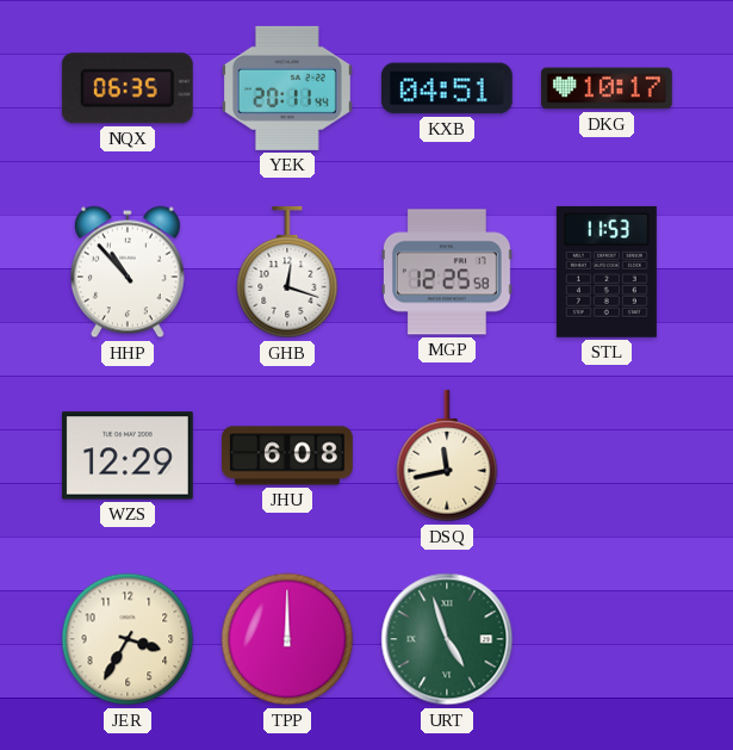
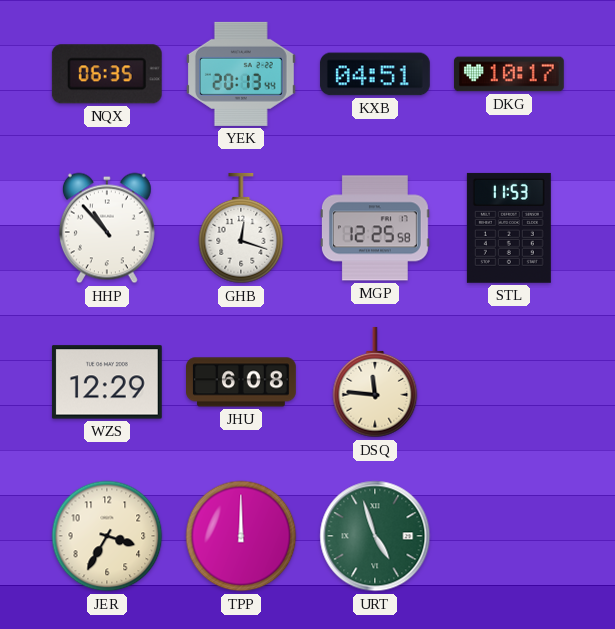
YEK: 20:11 -> 20:13
DSQ: 11:43 -> 11:46
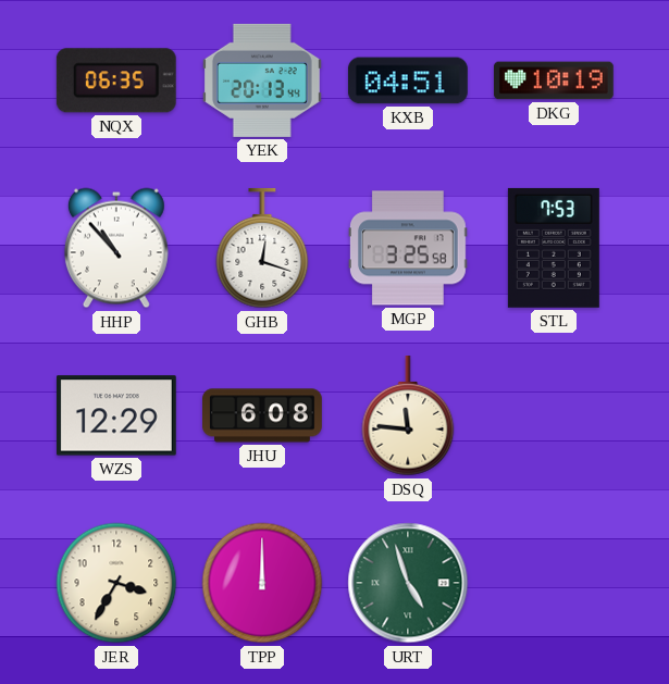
DKG: 10:17 -> 10:19
MGP: 12:25 -> 3:25
STL: 11:53 -> 7:53
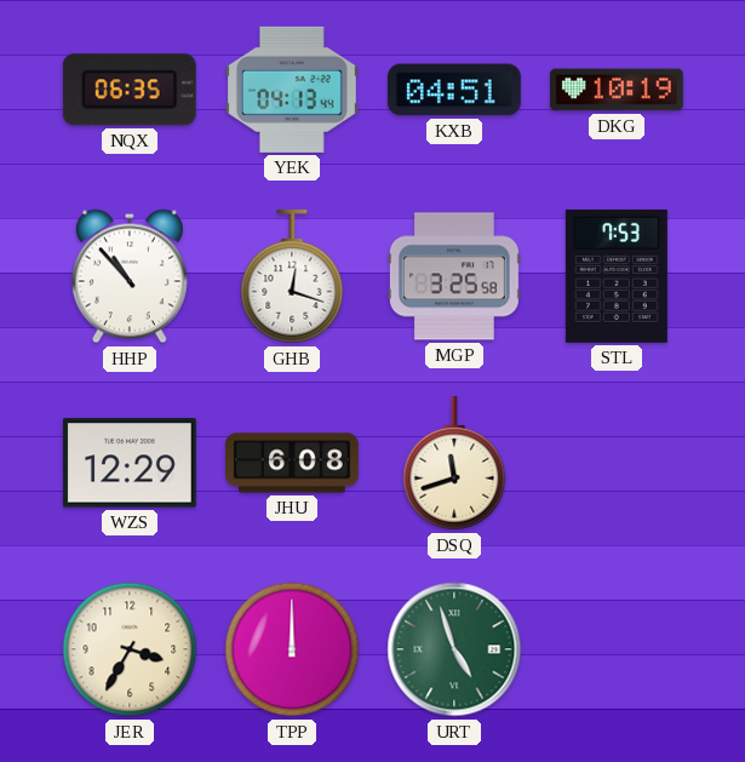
YEK: 20:13 -> 04:13
DSQ: 11:46 -> 11:42
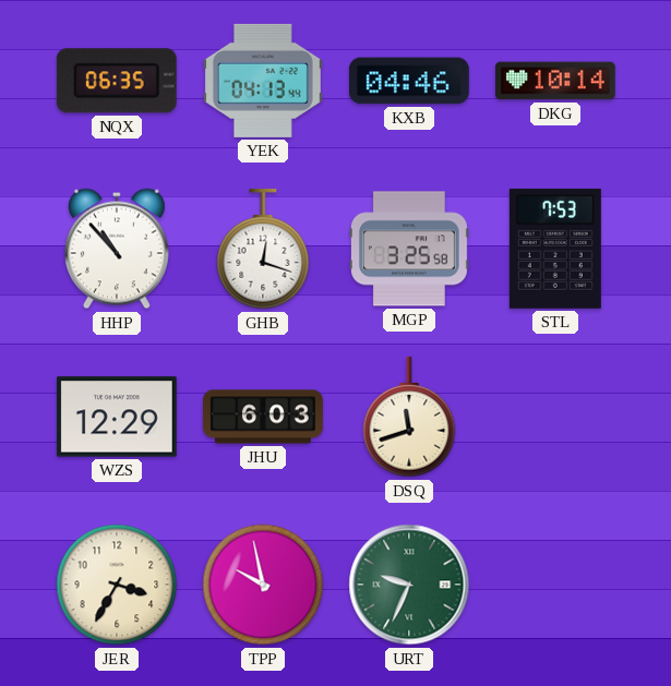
KXB: 04:51 -> 04:46
DKG: 10:19 -> 10:14
JHU: 6:08 -> 6:03
TPP: 12:00 -> 9:58
URT: 4:57 -> 9:34
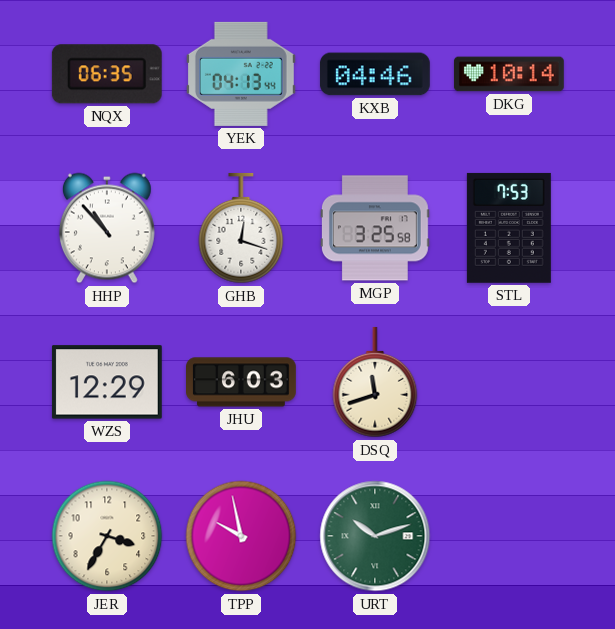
URT: 9:34 -> 10:12
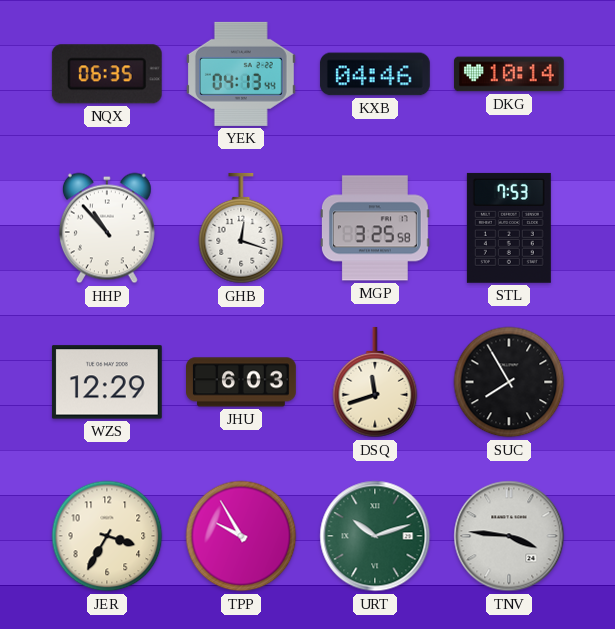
SUC: none -> 7:55
TPP: 9:58 -> 9:55
TNV: none -> 3:46
